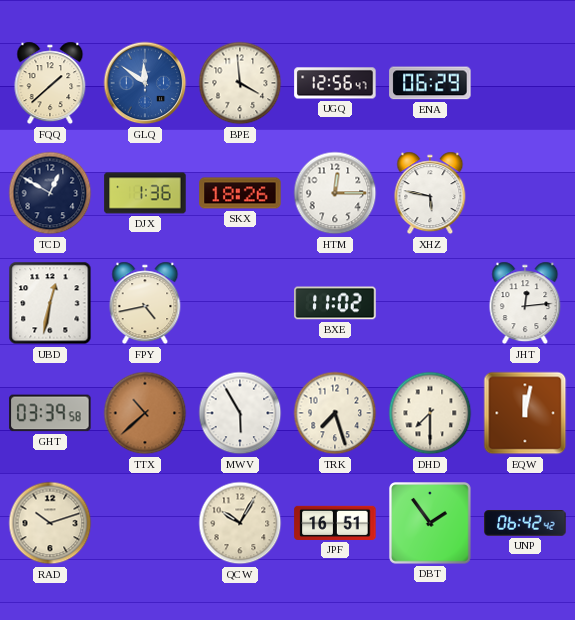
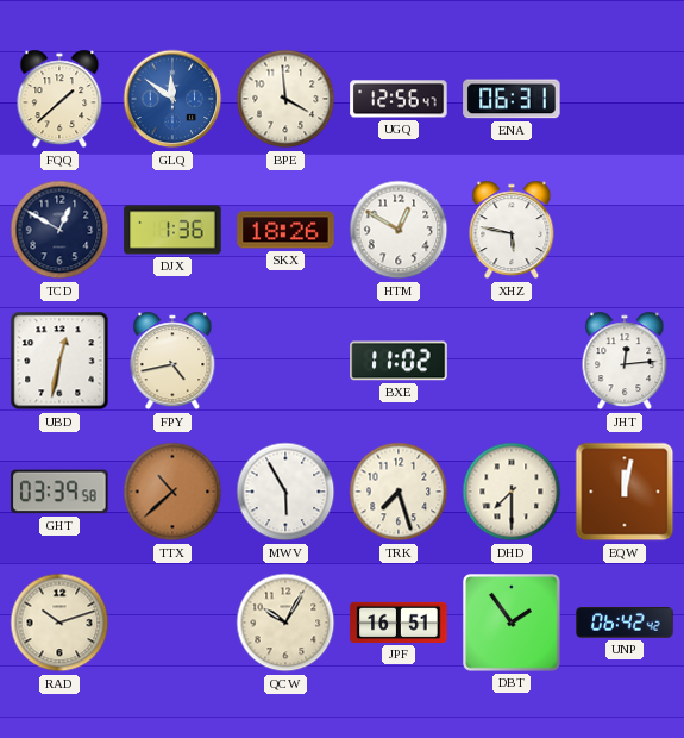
ENA: 06:29 -> 06:31
HTM: 12:15 -> 12:50
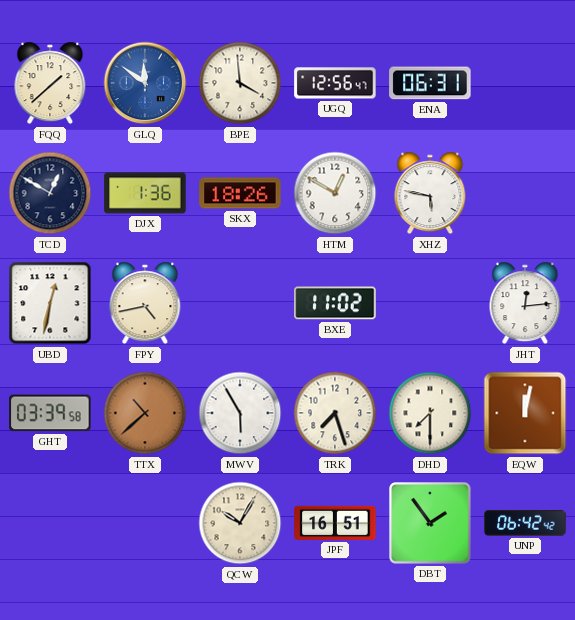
RAD: 10:12 -> none
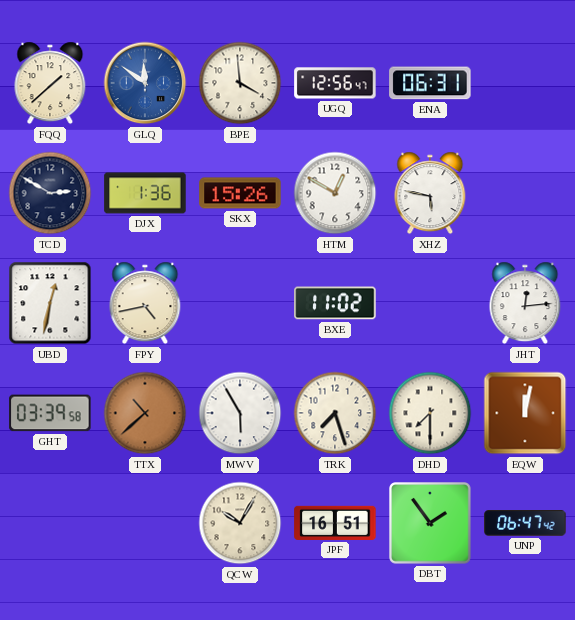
TCD: 12:50 -> 2:50
SKX: 18:26 -> 15:26
UNP: 06:42 -> 06:47
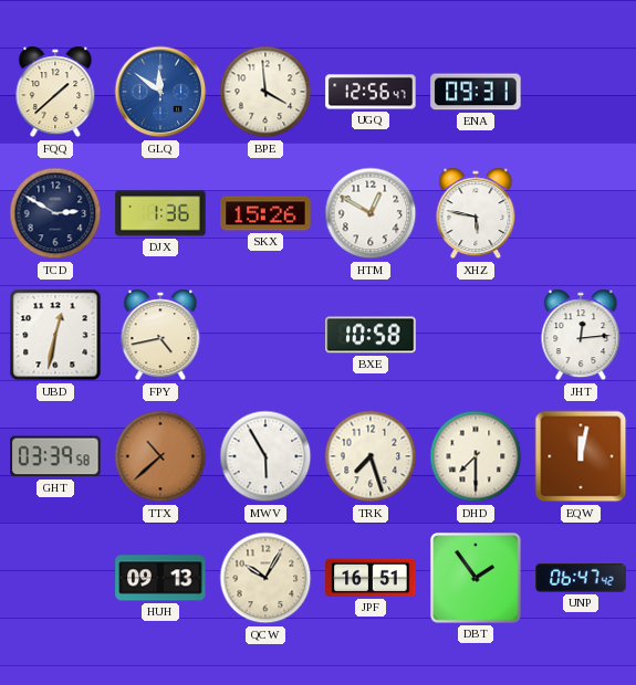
ENA: 06:31 -> 09:31
BXE: 11:02 -> 10:58
HUH: none -> 09:13
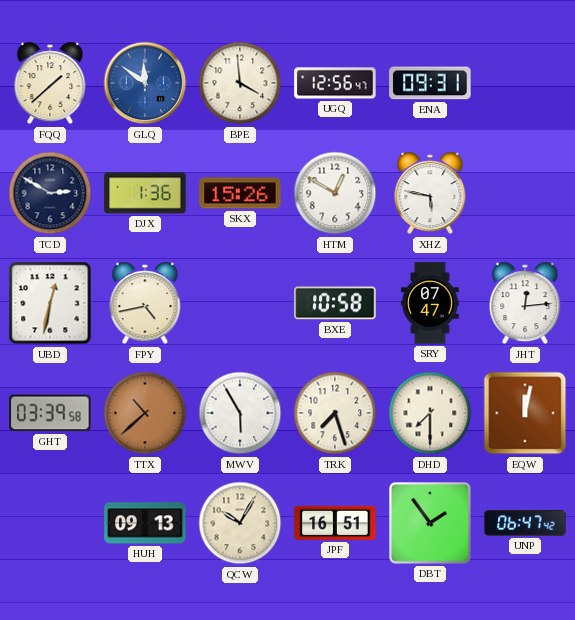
SRY: none -> 07:47
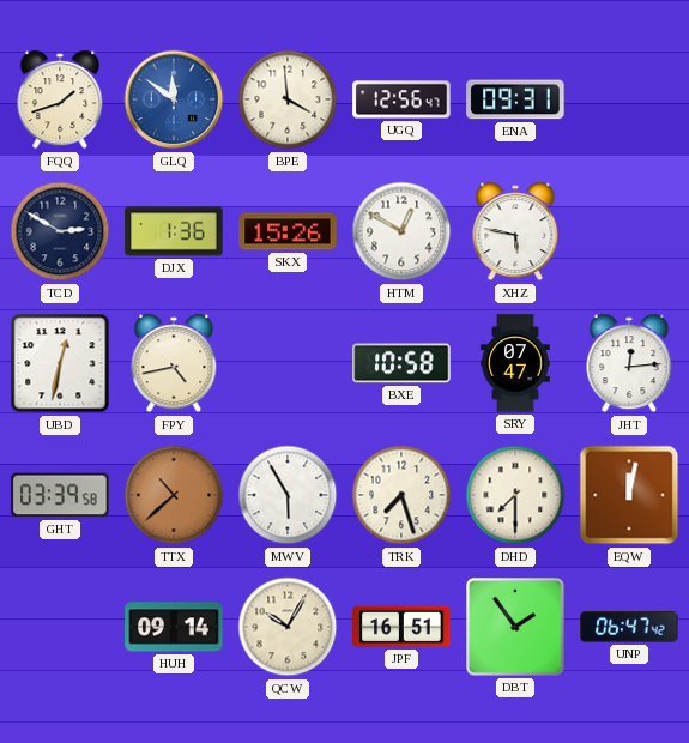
FQQ: 1:38 -> 1:42
HUH: 09:13 -> 09:14
